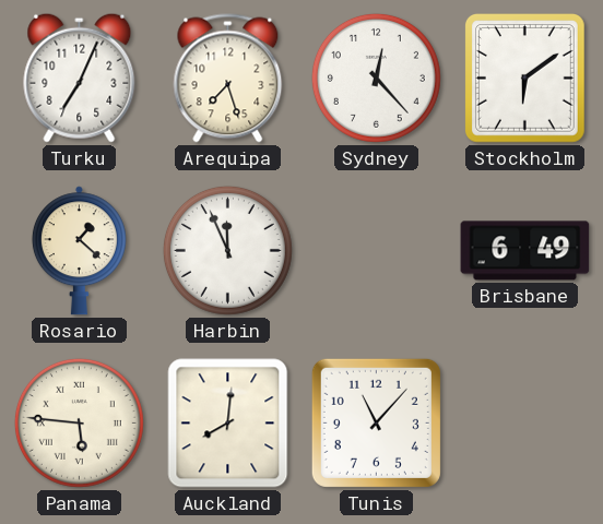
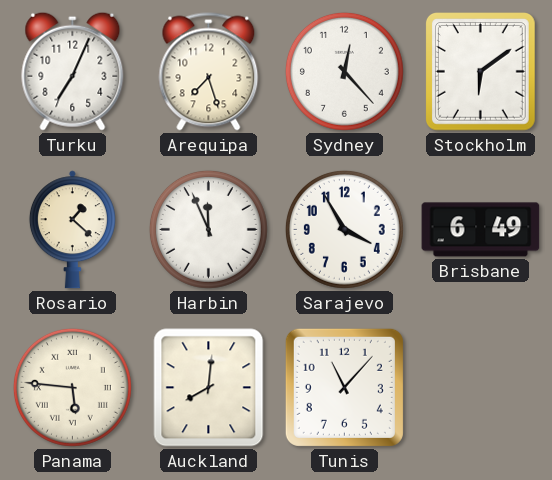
Sarajevo: none -> 3:55
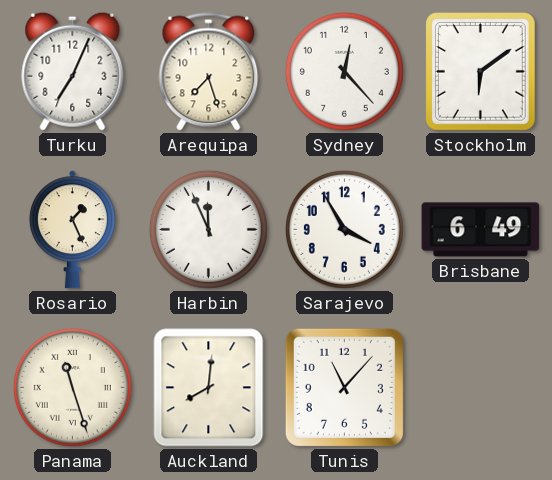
Rosario: 1:22 -> 1:26
Panama: 5:46 -> 11:27
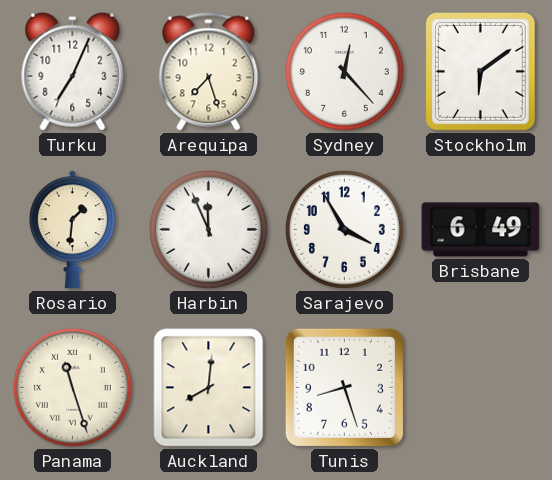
Rosario: 1:26 -> 1:31
Tunis: 11:07 -> 8:27
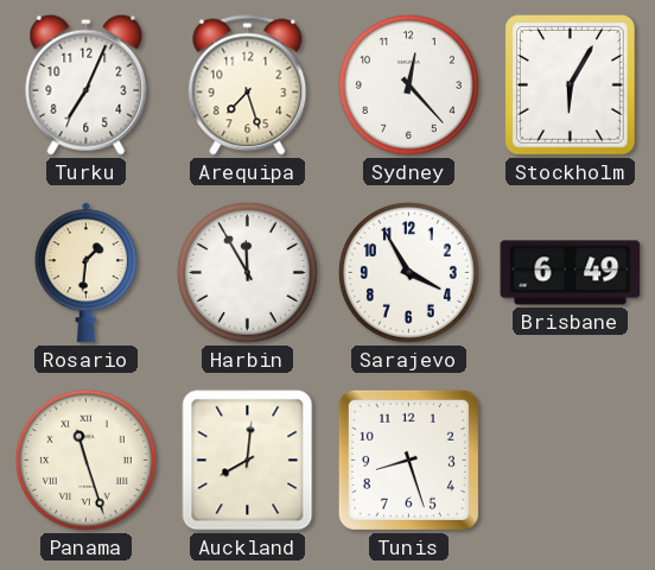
Stockholm: 6:09 -> 6:05
Harbin: 11:56 -> 11:55
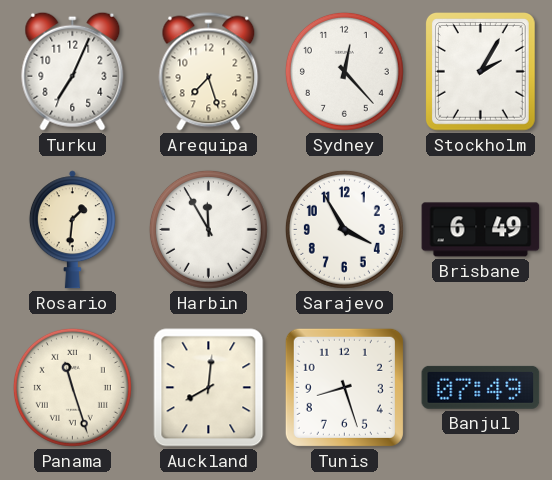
Stockholm: 6:05 -> 2:05
Banjul: none -> 07:49
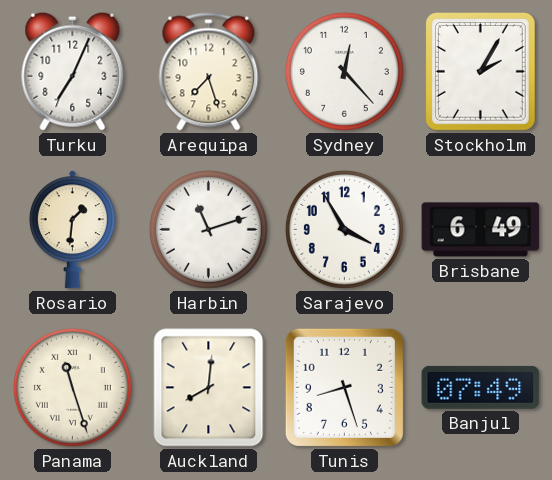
Harbin: 11:55 -> 11:12
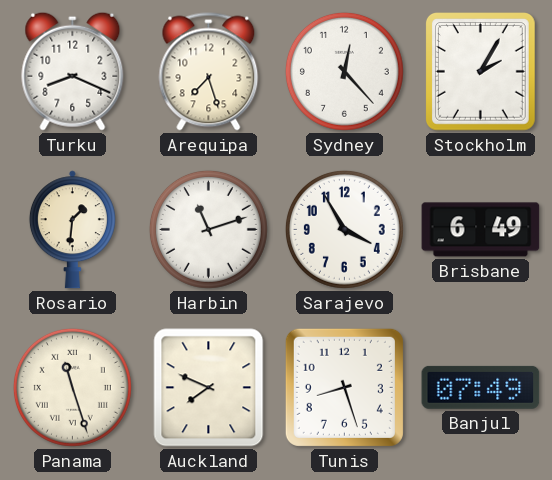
Turku: 7:04 -> 8:19
Auckland: 8:01 -> 7:49
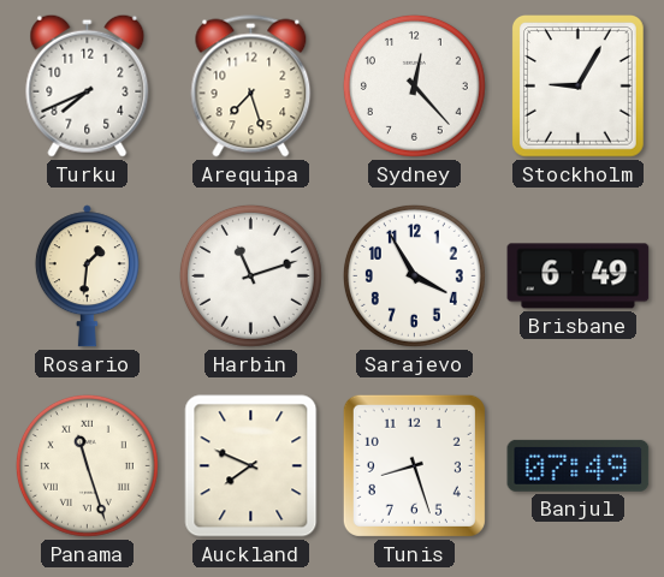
Turku: 8:19 -> 7:41
Stockholm: 2:05 -> 9:05
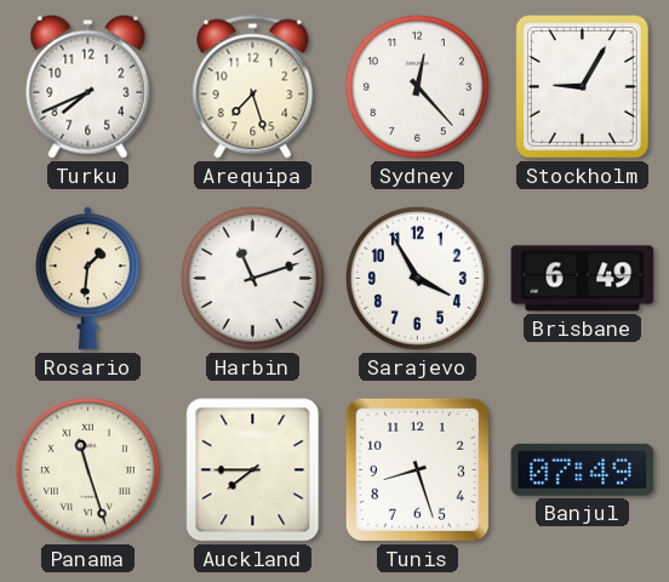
Auckland: 7:49 -> 7:45
